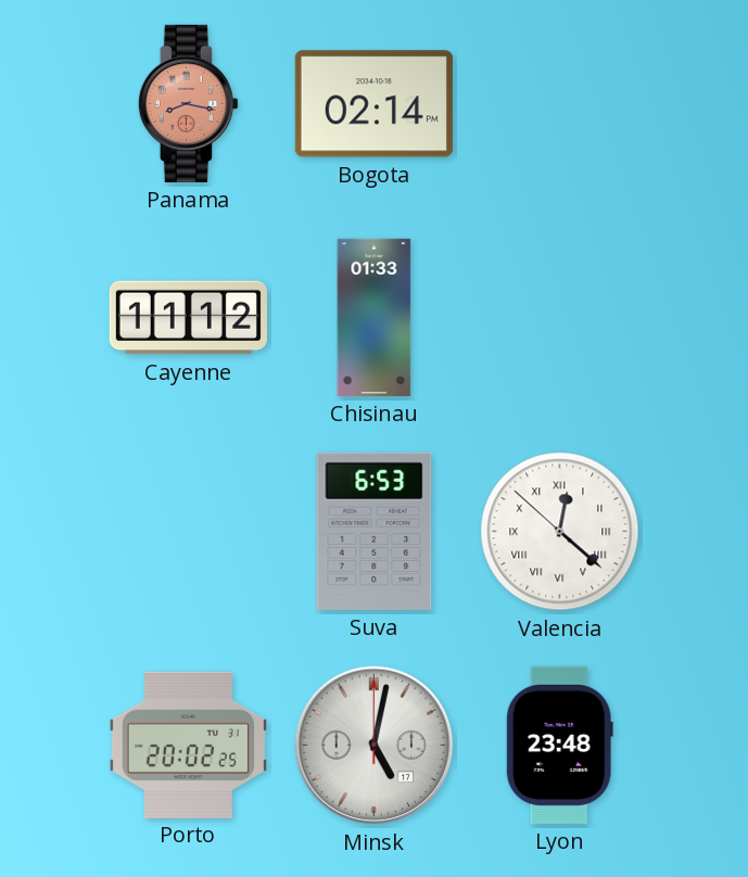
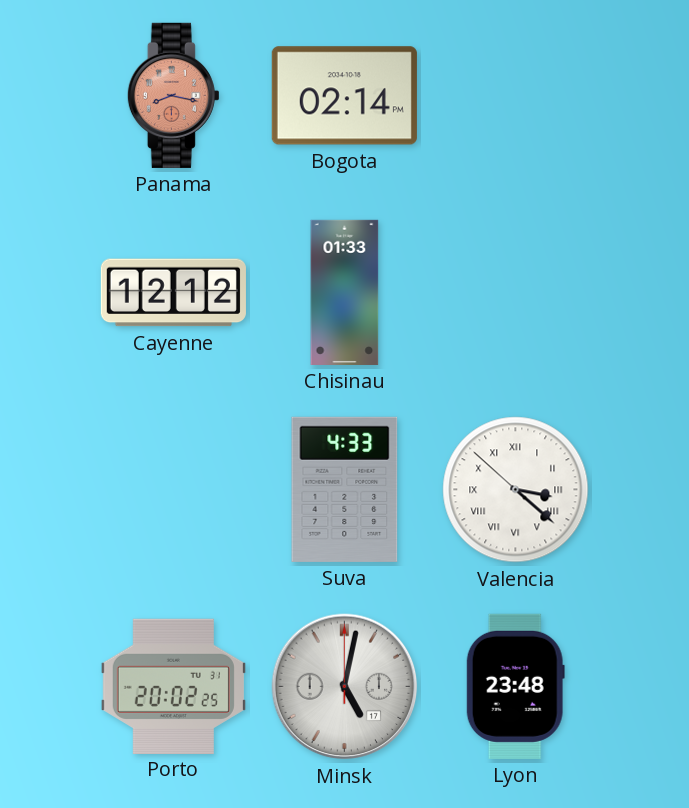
Cayenne: 11:12 -> 12:12
Suva: 6:53 -> 4:33
Valencia: 12:21 -> 3:21
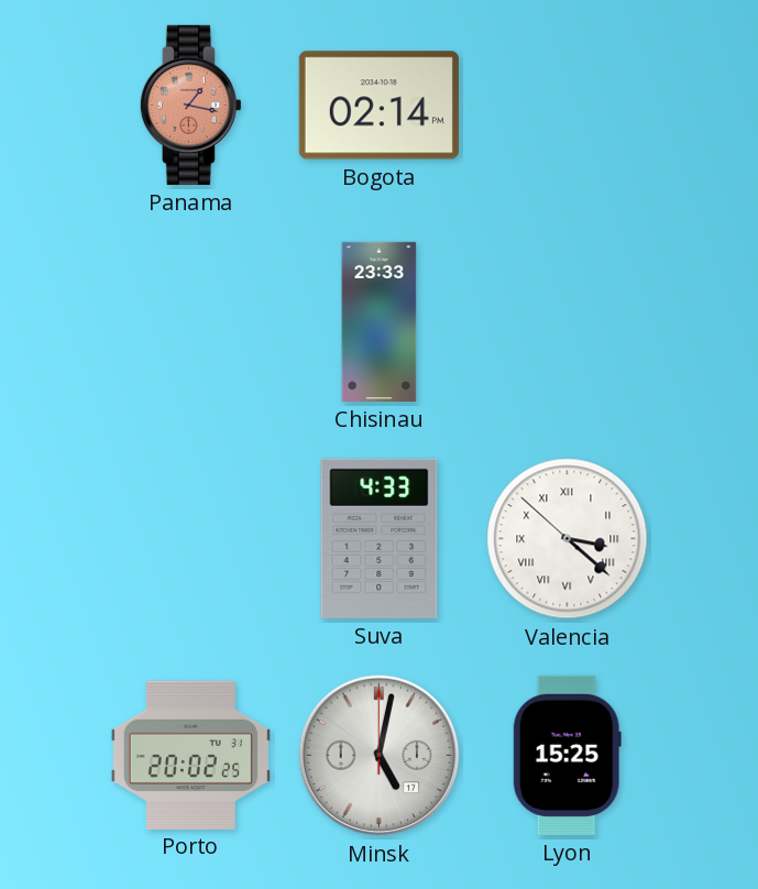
Panama: 8:17 -> 1:17
Cayenne: 12:12 -> none
Chisinau: 01:33 -> 23:33
Lyon: 23:48 -> 15:25
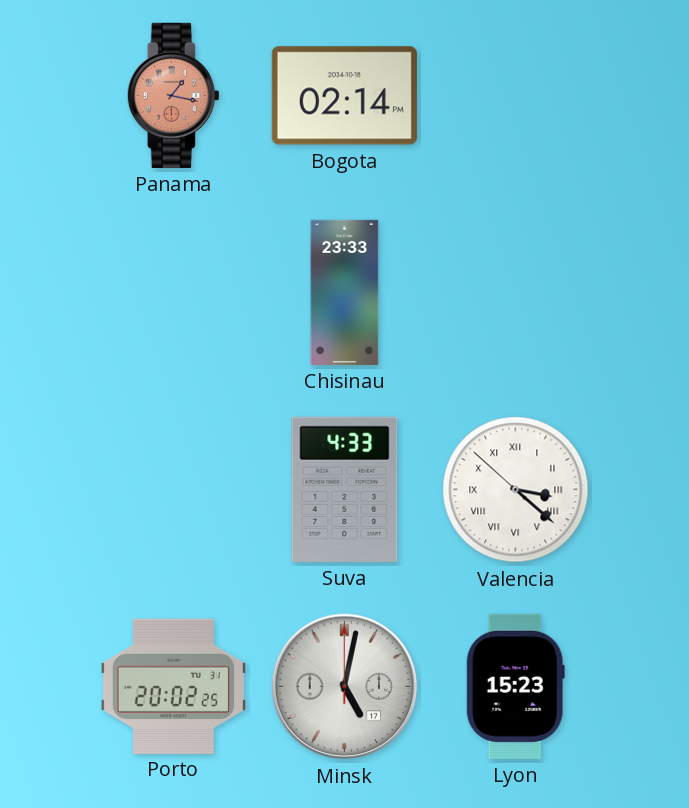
Lyon: 15:25 -> 15:23
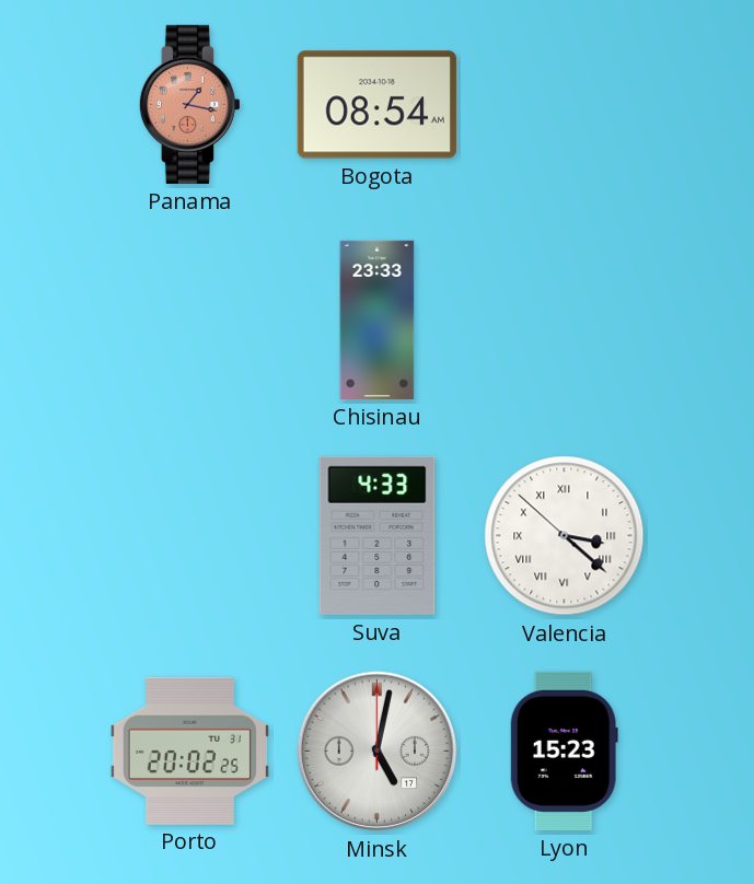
Bogota: 02:14 -> 08:54
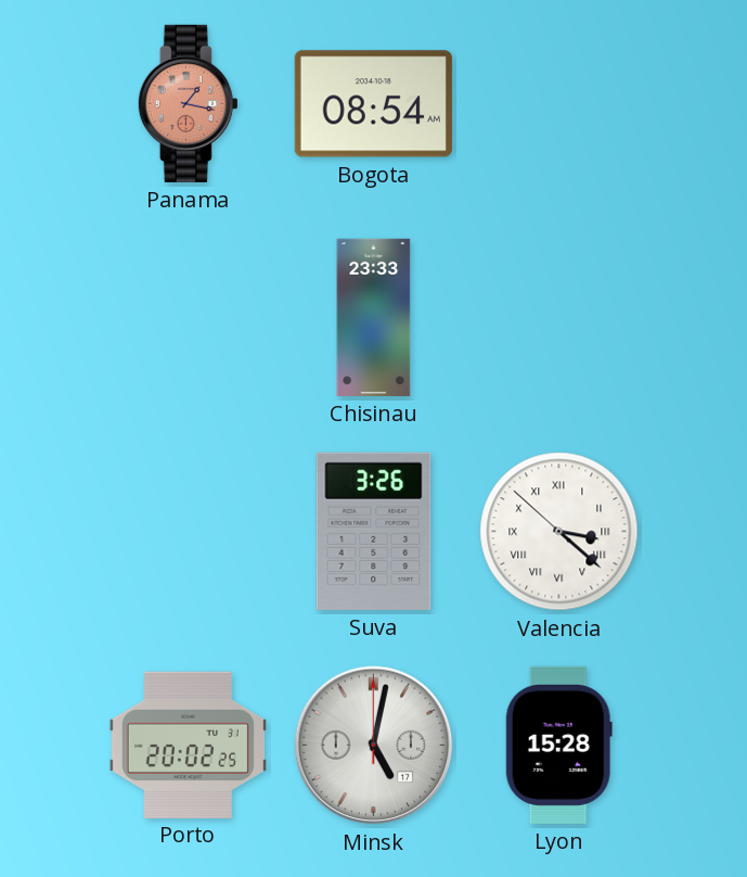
Suva: 4:33 -> 3:26
Lyon: 15:23 -> 15:28
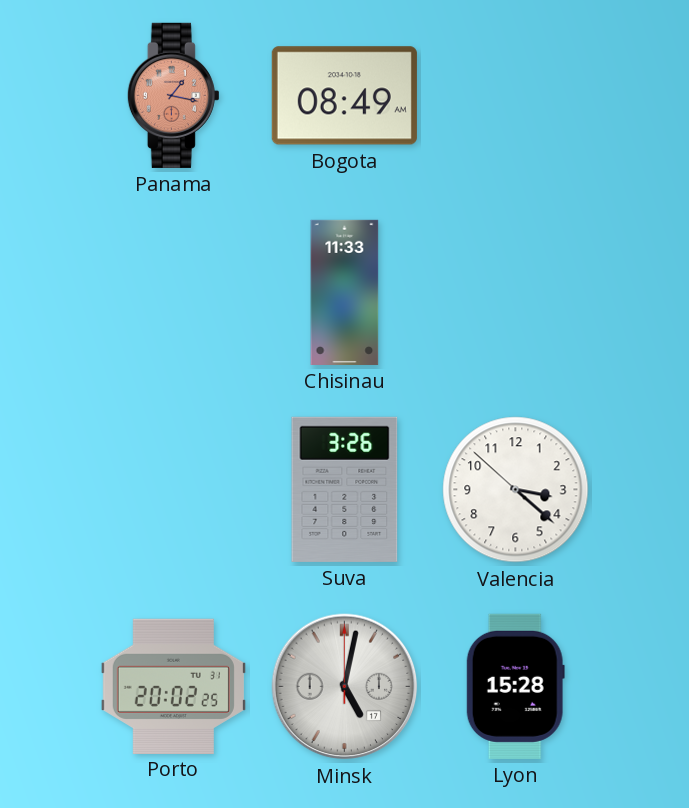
Bogota: 08:54 -> 08:49
Chisinau: 23:33 -> 11:33
Valencia numerals: Roman -> Arabic
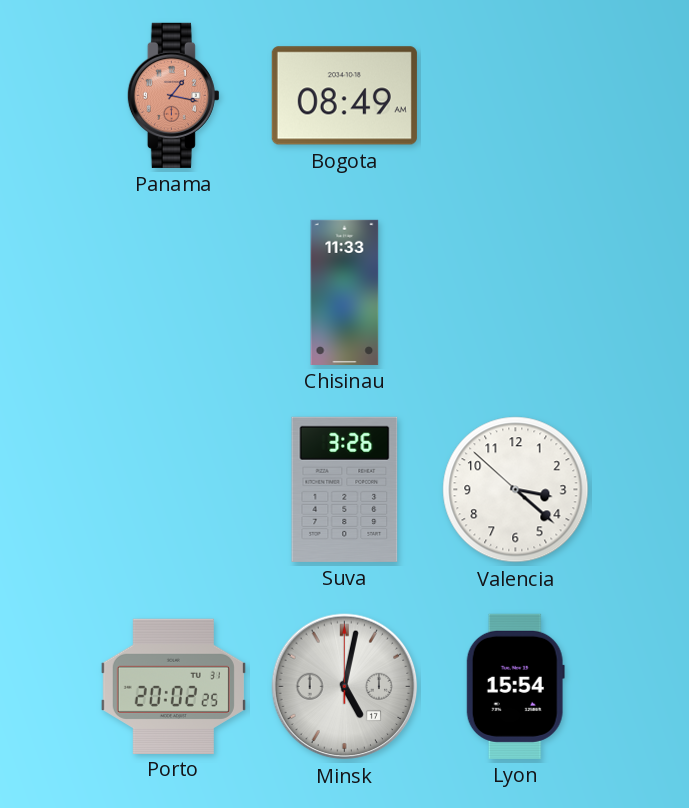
Lyon: 15:28 -> 15:54
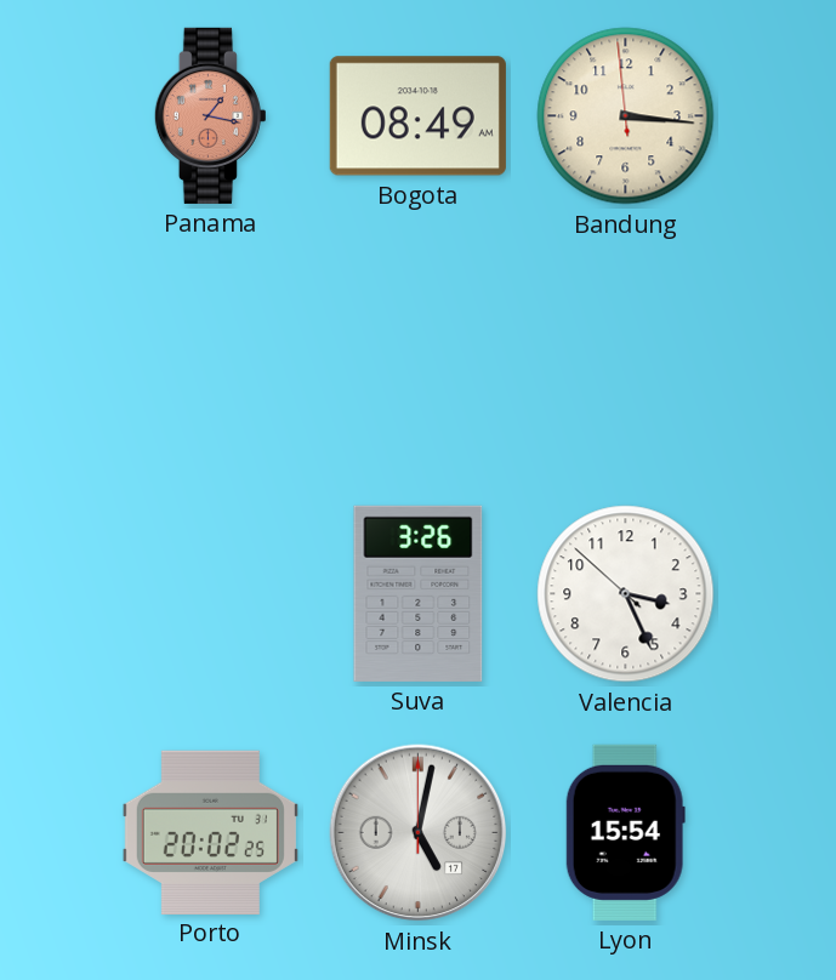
Bandung: none -> 3:15
Chisinau: 11:33 -> none
Valencia: 3:21 -> 3:25
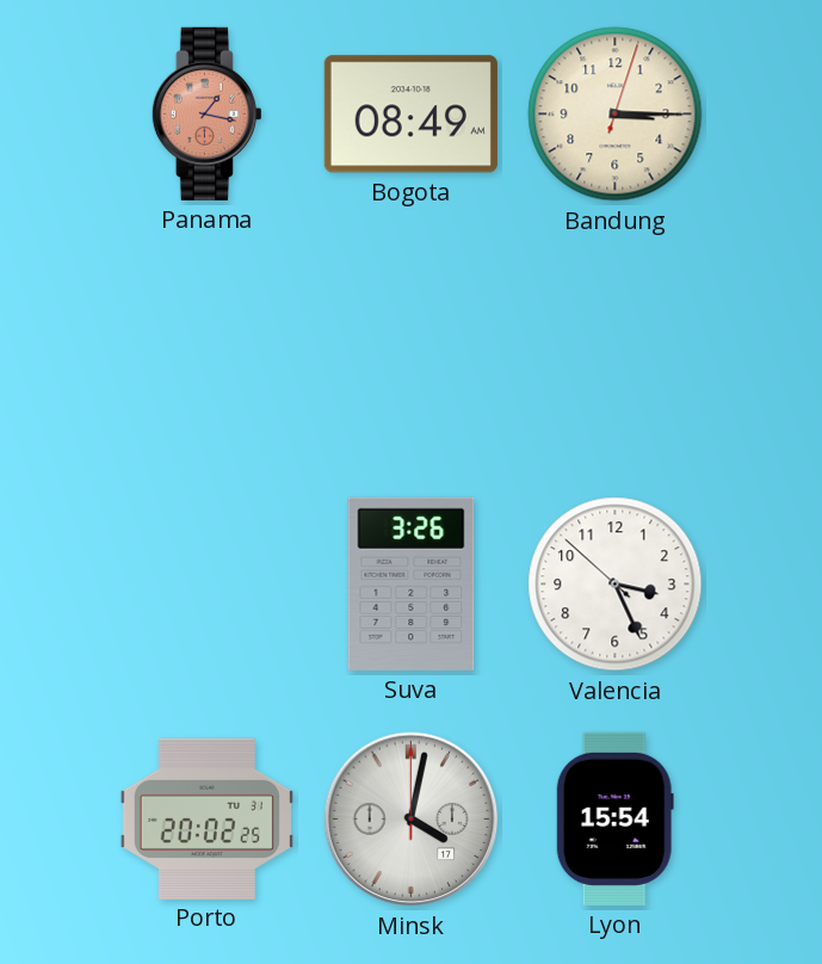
Bandung: 3:15:59 -> 3:15:03
Minsk: 5:02 -> 4:02
